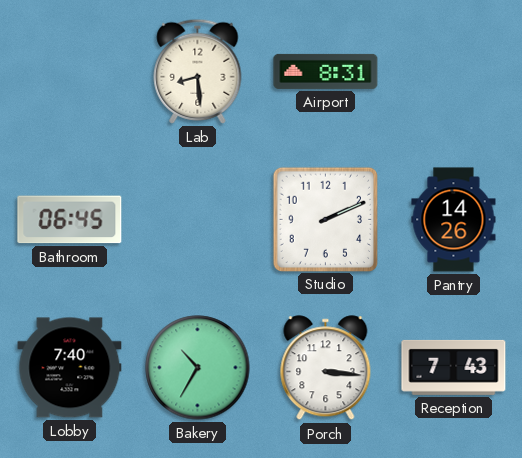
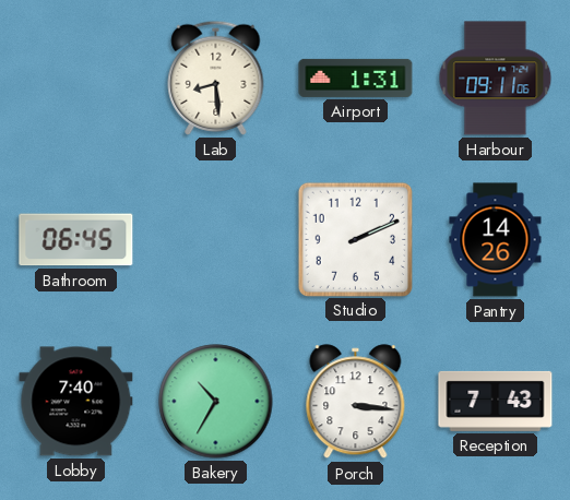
Airport: 8:31 -> 1:31
Harbour: none -> 09:11
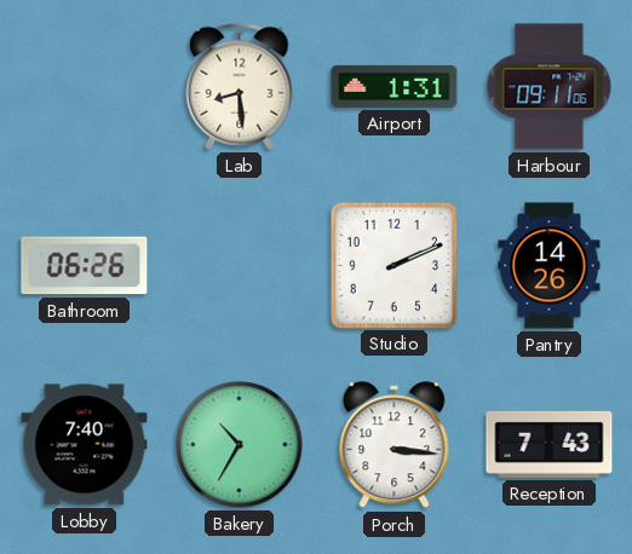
Bathroom: 06:45 -> 06:26
